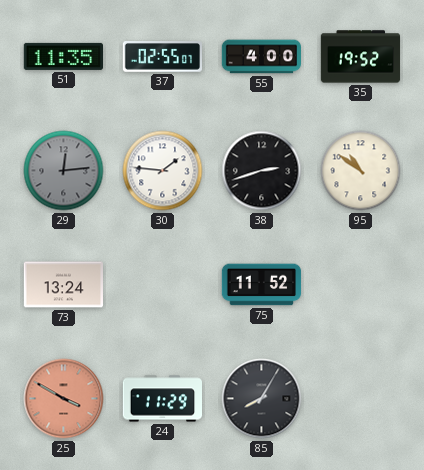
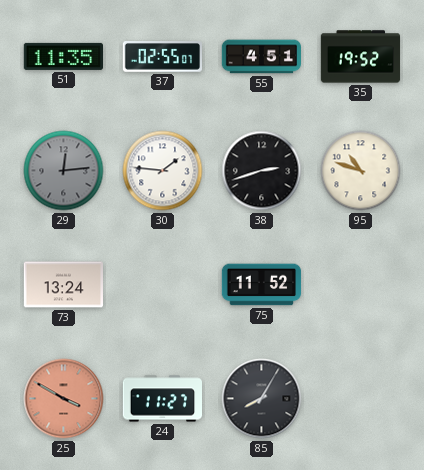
55: 4:00 -> 4:51
95: 10:51 -> 10:48
24: 11:29 -> 11:27
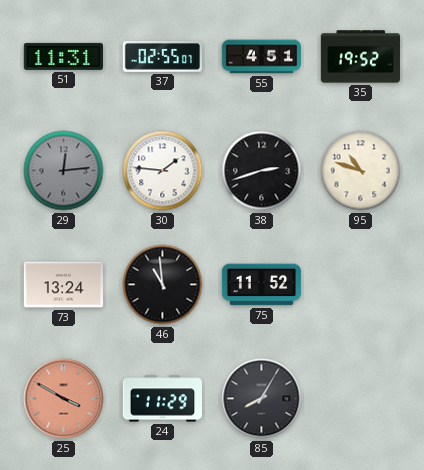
51: 11:35 -> 11:31
46: none -> 10:59
24: 11:27 -> 11:29
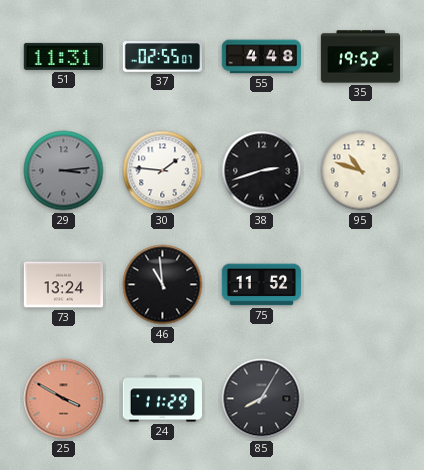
55: 4:51 -> 4:48
29: 12:14 -> 3:14
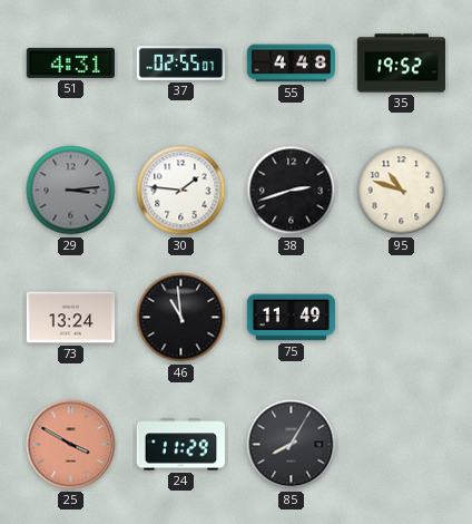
51: 11:31 -> 4:31
75: 11:52 -> 11:49
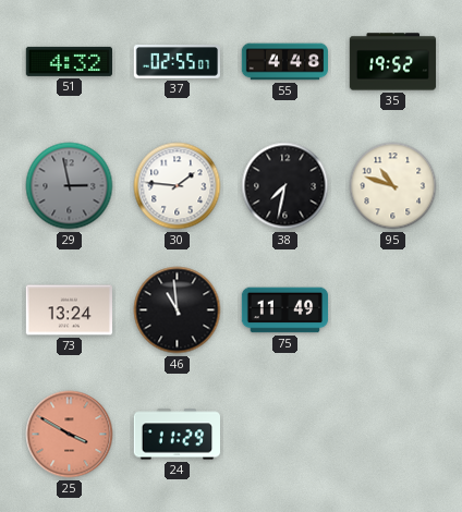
51: 4:31 -> 4:32
29: 3:14 -> 2:58
38: 2:42 -> 7:32
85: 8:05 -> none
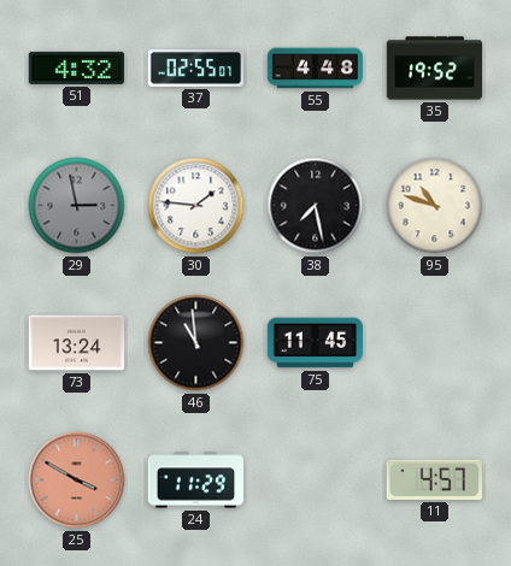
38: 7:32 -> 7:28
75: 11:49 -> 11:45
11: none -> 4:57
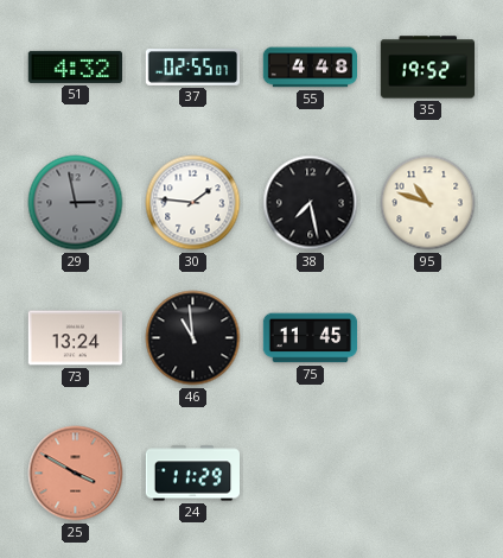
11: 4:57 -> none
